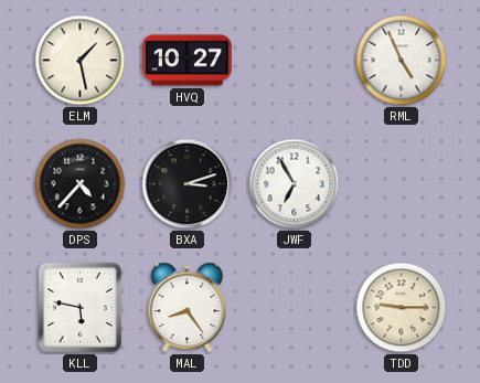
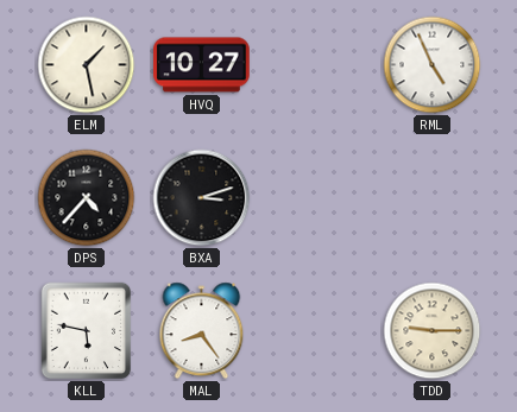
JWF: 6:55 -> none
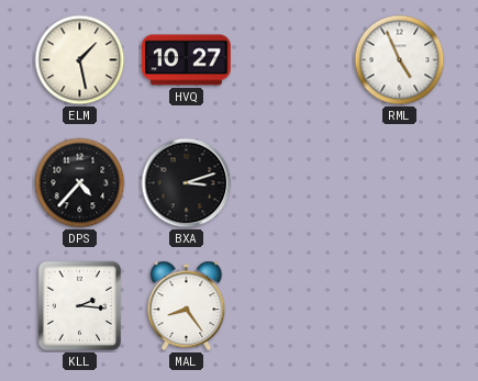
KLL: 5:47 -> 2:16
TDD: 9:15 -> none
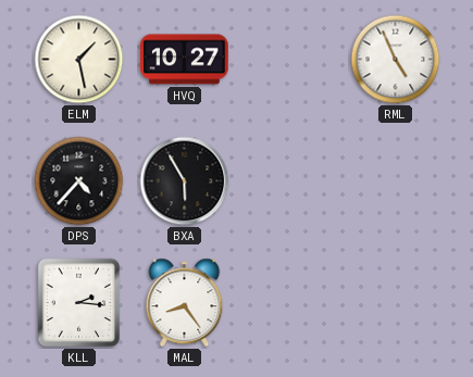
BXA: 3:12 -> 5:55
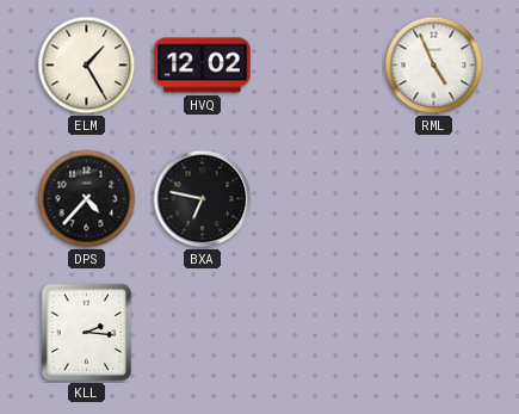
ELM: 1:28 -> 1:25
HVQ: 10:27 -> 12:02
BXA: 5:55 -> 6:47
MAL: 8:24 -> none
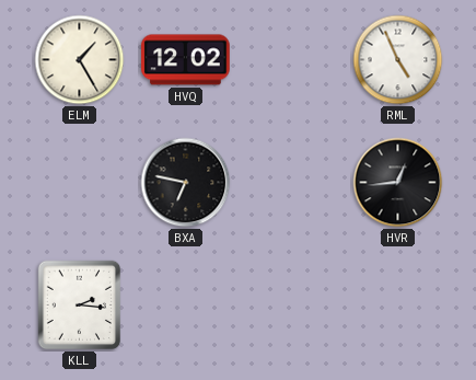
DPS: 4:37 -> none
HVR: none -> 12:44
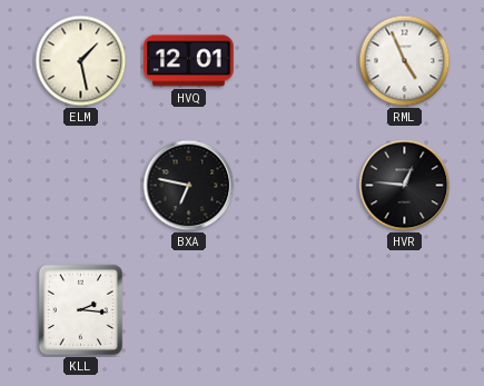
ELM: 1:25 -> 1:28
HVQ: 12:02 -> 12:01
HVR: 12:44 -> 12:46
